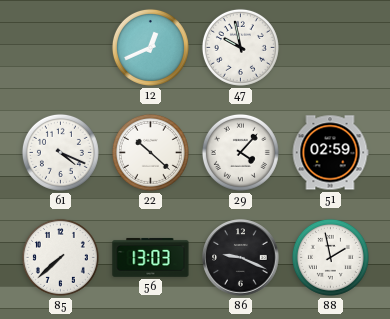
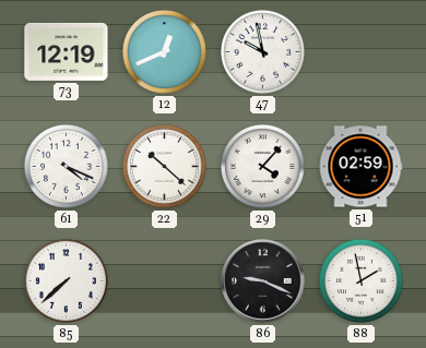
73: none -> 12:19
56: 13:03 -> none
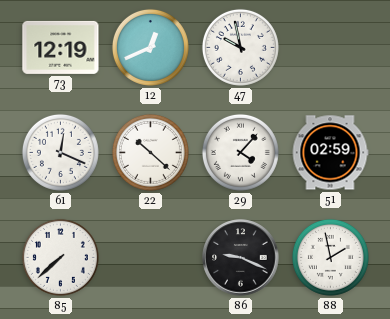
61: 4:19 -> 12:19
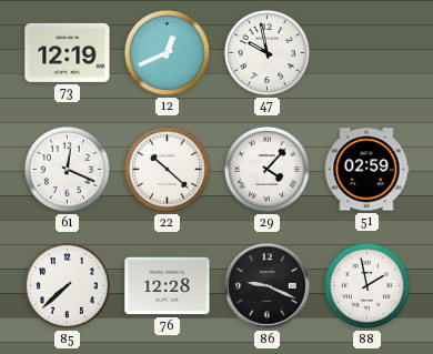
76: none -> 12:28
